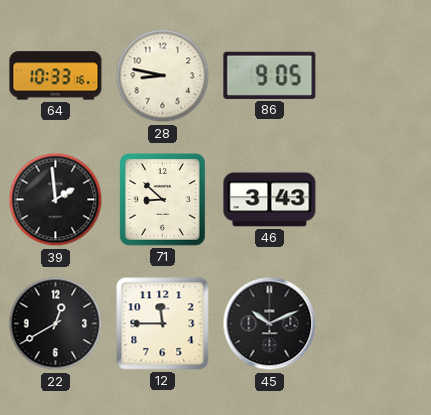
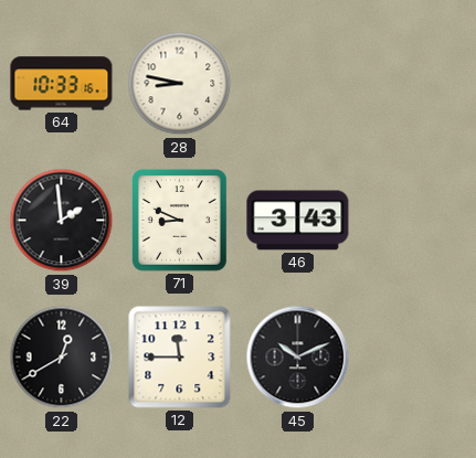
86: 9:05 -> none
71: 8:52 -> 8:49
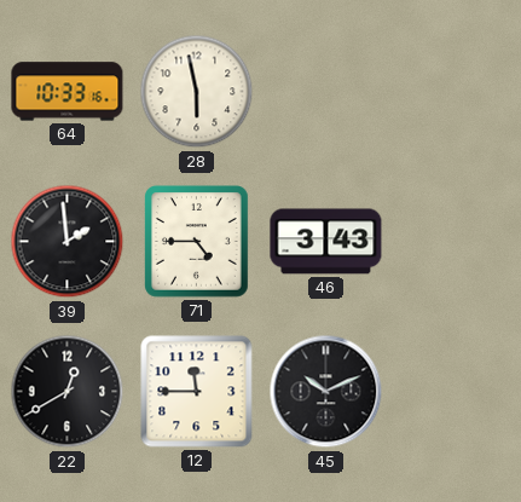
28: 8:47 -> 5:58
71: 8:49 -> 4:45
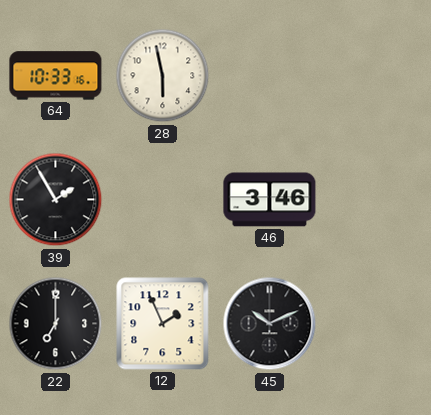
39: 1:59 -> 1:55
71: 4:45 -> none
46: 3:43 -> 3:46
22: 12:40 -> 7:00
12: 11:45 -> 1:56
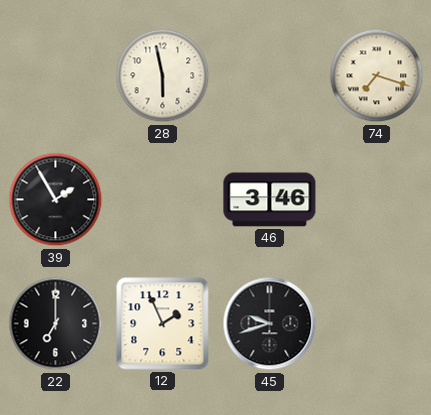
64: 10:33 -> none
74: none -> 7:18
45: 10:11 -> 9:42
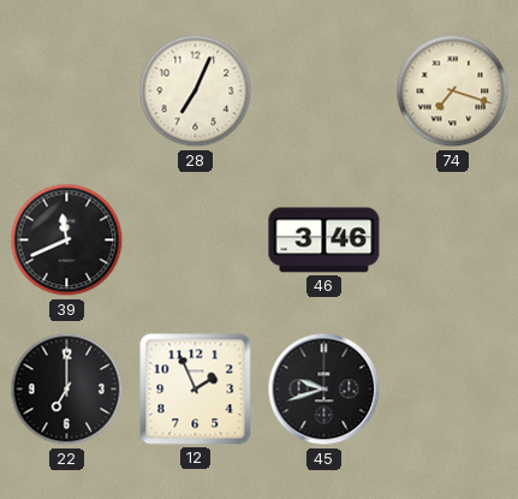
28: 5:58 -> 7:04
39: 1:55 -> 11:41
